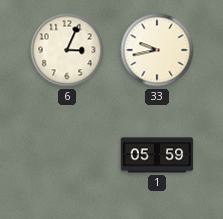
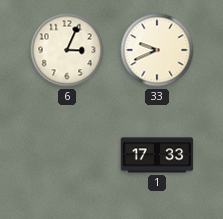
33: 9:43 -> 9:41
1: 05:59 -> 17:33
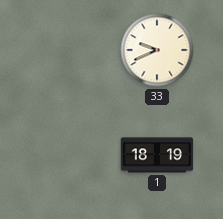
6: 3:04 -> none
1: 17:33 -> 18:19
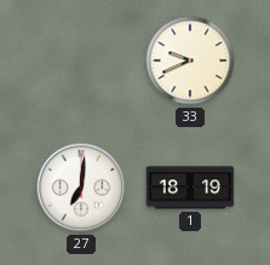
27: none -> 7:01
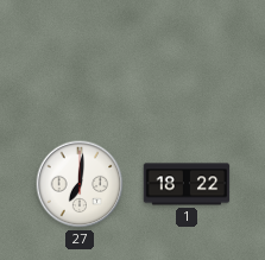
33: 9:41 -> none
1: 18:19 -> 18:22
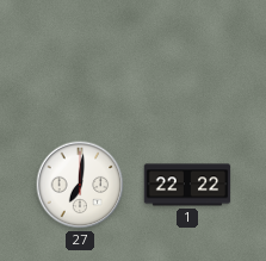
1: 18:22 -> 22:22
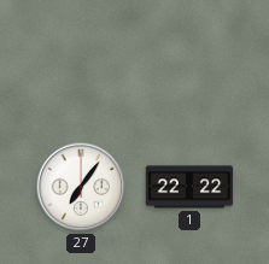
27: 7:01 -> 7:06
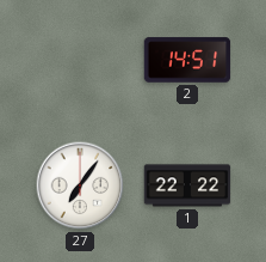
2: none -> 14:51
